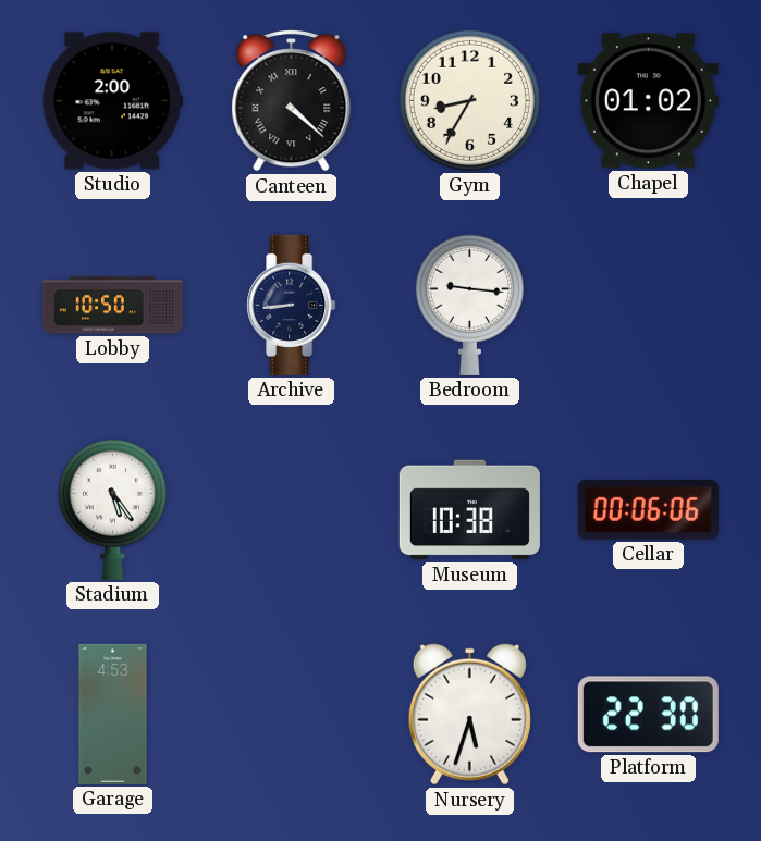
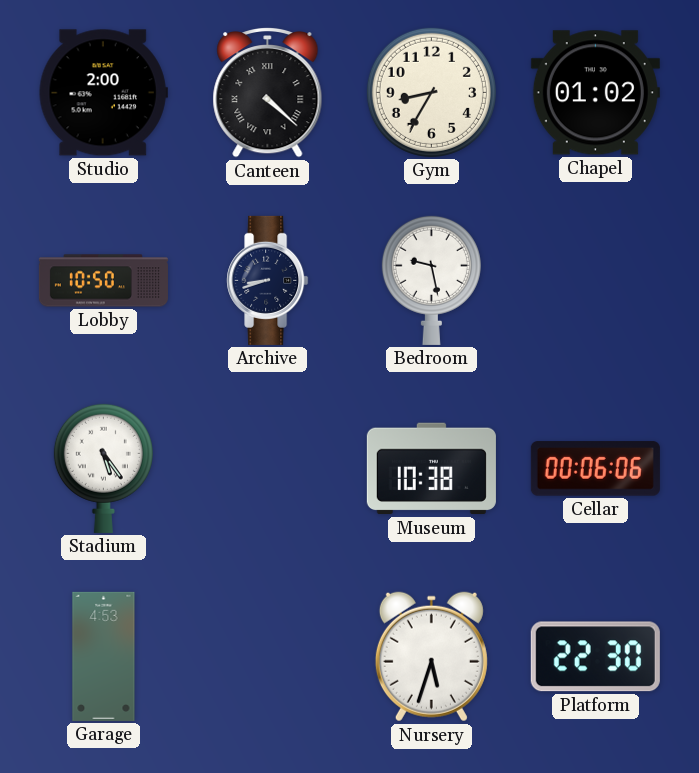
Archive: 8:44 -> 8:42
Bedroom: 9:16 -> 9:28
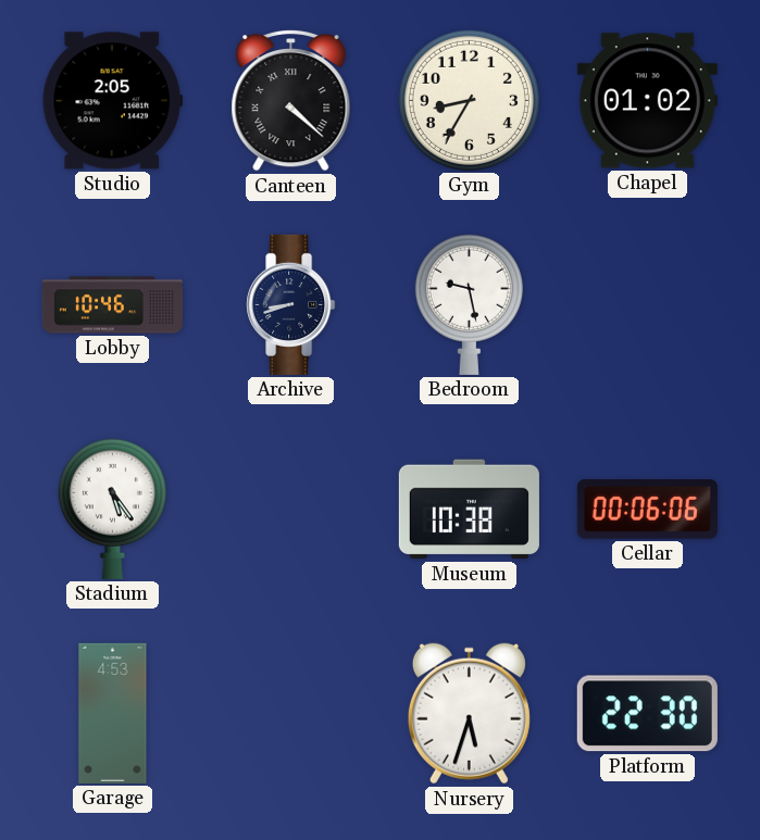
Studio: 2:00 -> 2:05
Lobby: 10:50 -> 10:46
